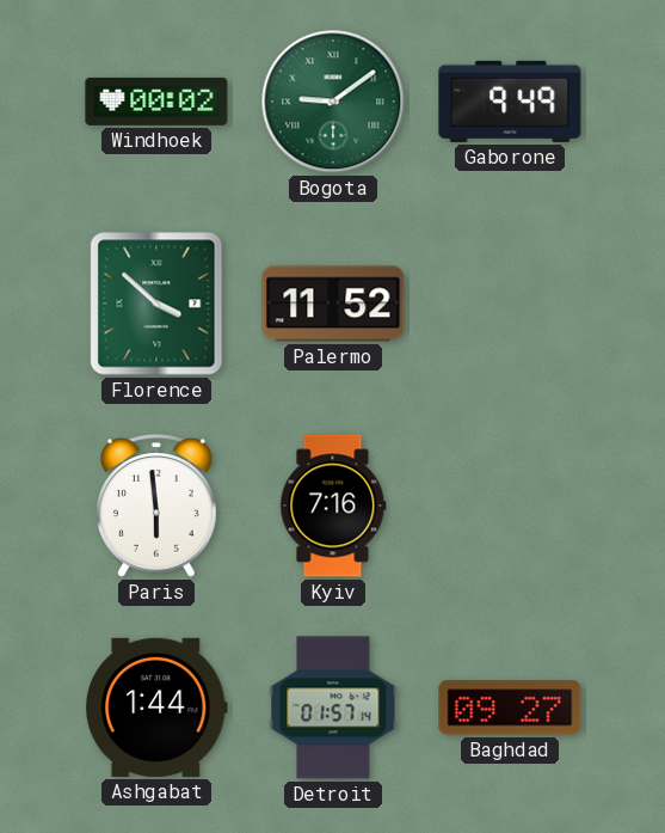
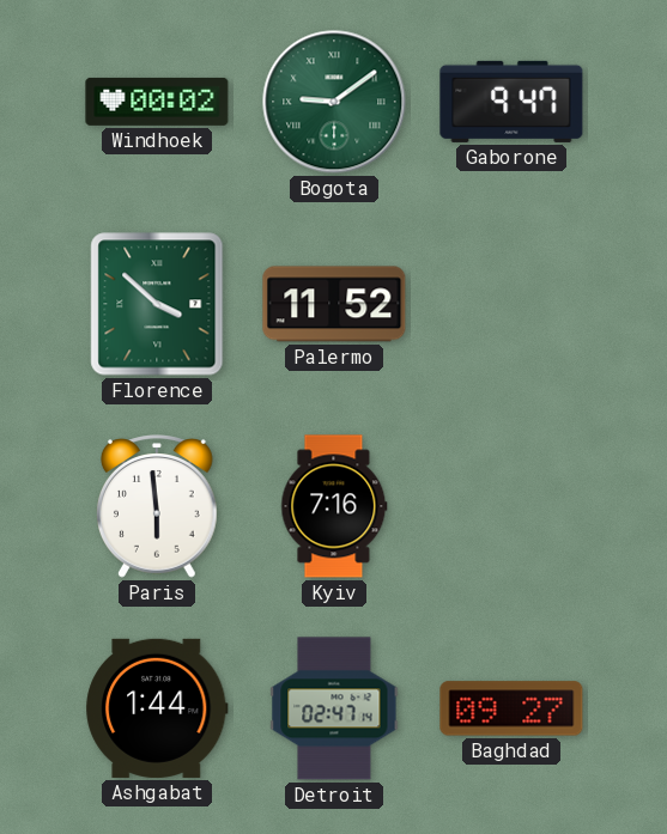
Gaborone: 9:49 -> 9:47
Detroit: 01:57 -> 02:47
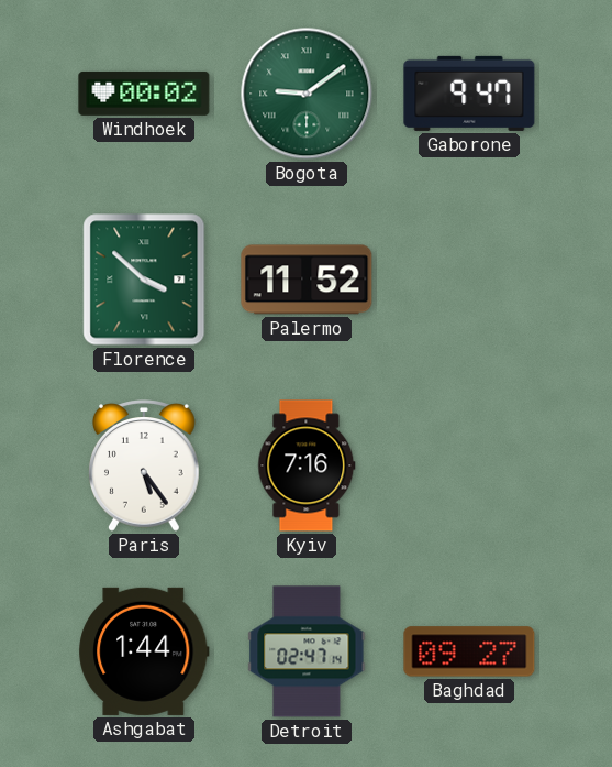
Paris: 5:59 -> 5:24
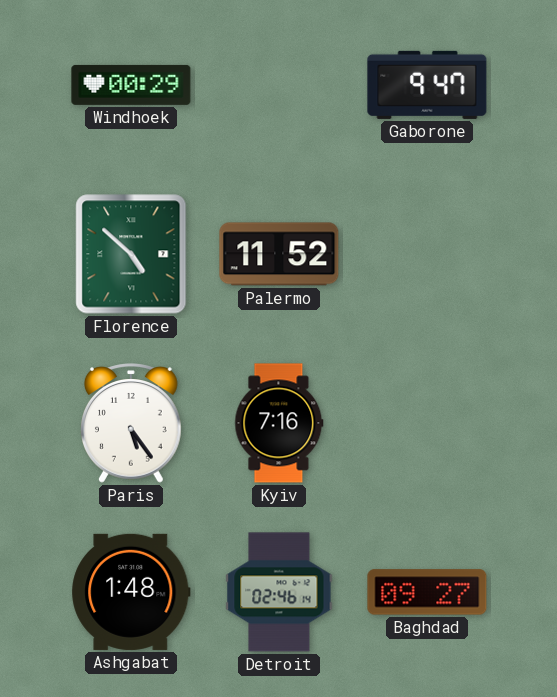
Windhoek: 00:02 -> 00:29
Bogota: 9:09 -> none
Florence: 3:52 -> 4:52
Ashgabat: 1:44 -> 1:48
Detroit: 02:47 -> 02:46
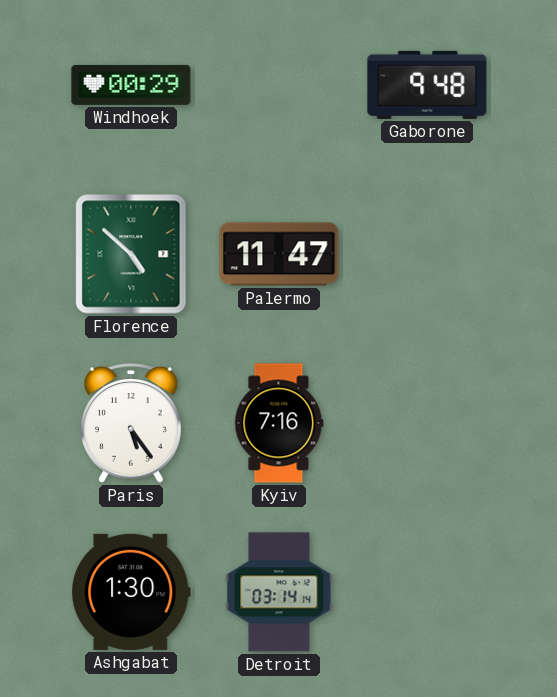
Gaborone: 9:47 -> 9:48
Palermo: 11:52 -> 11:47
Ashgabat: 1:48 -> 1:30
Detroit: 02:46 -> 03:14
Baghdad: 09:27 -> none
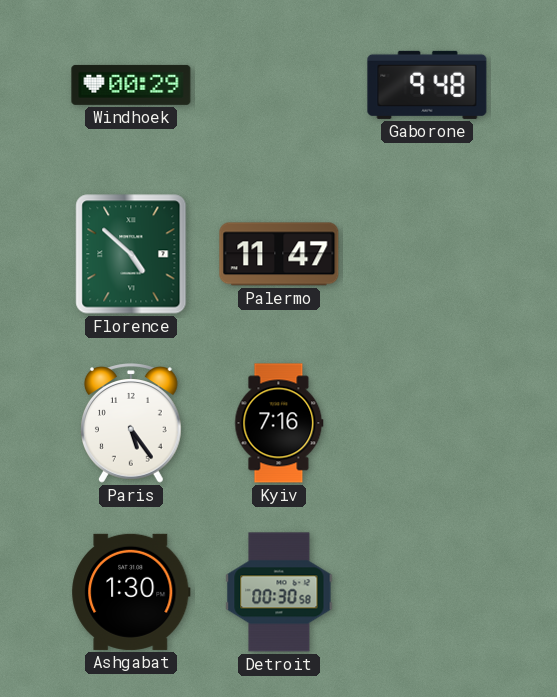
Detroit: 03:14 -> 00:30
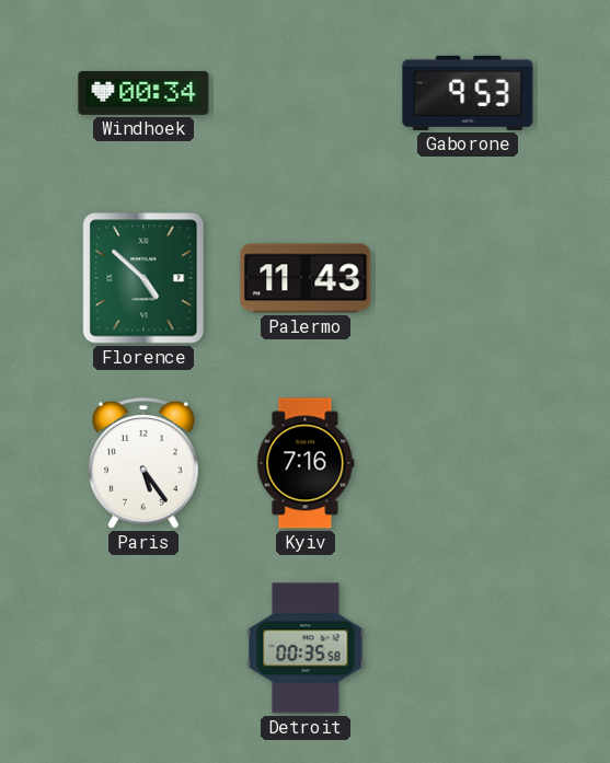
Windhoek: 00:29 -> 00:34
Gaborone: 9:48 -> 9:53
Palermo: 11:47 -> 11:43
Ashgabat: 1:30 -> none
Detroit: 00:30 -> 00:35
